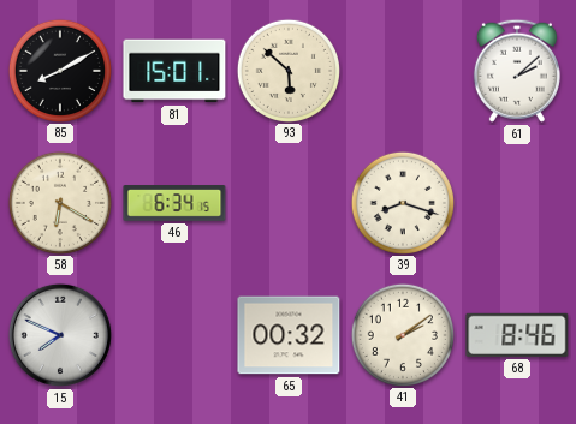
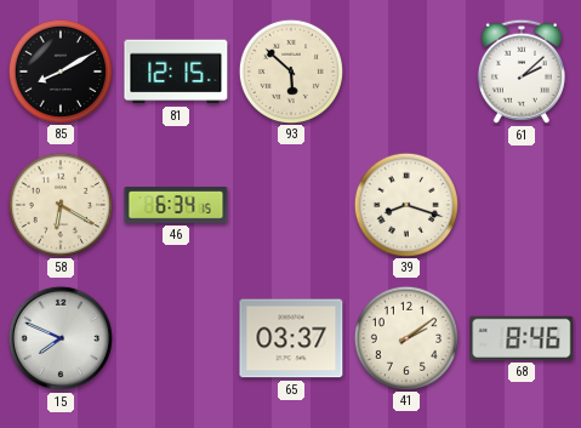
81: 15:01 -> 12:15
65: 00:32 -> 03:37
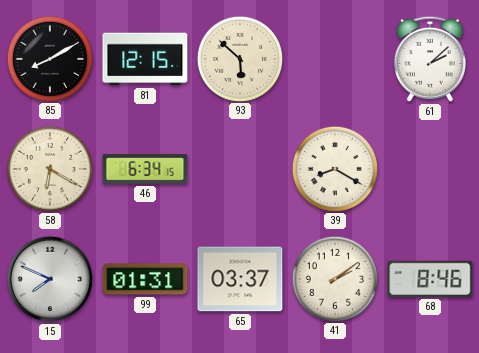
39: 8:18 -> 8:20
99: none -> 01:31
